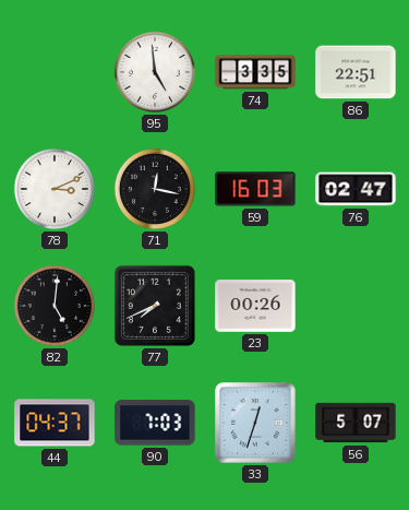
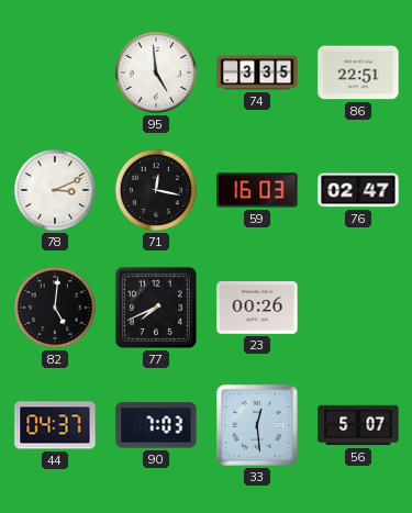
33: 12:33 -> 12:29
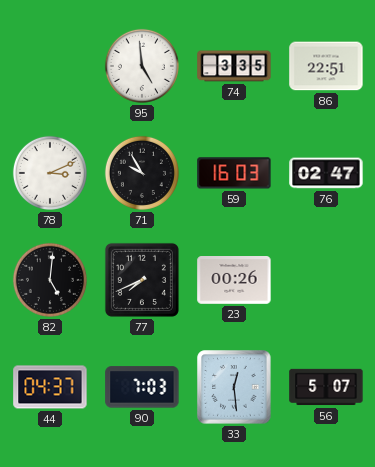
71: 12:17 -> 9:55
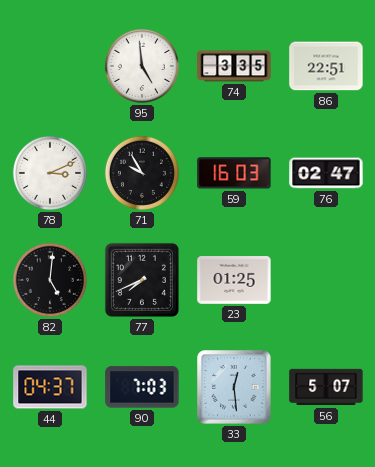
23: 00:26 -> 01:25
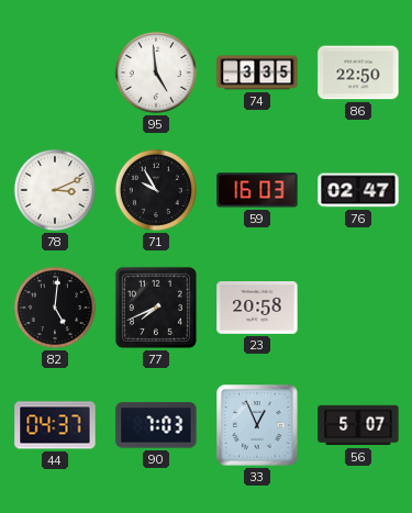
86: 22:51 -> 22:50
23: 01:25 -> 20:58
33: 12:29 -> 12:56
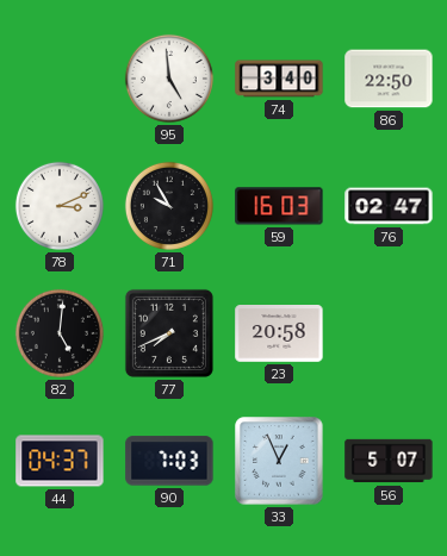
74: 3:35 -> 3:40
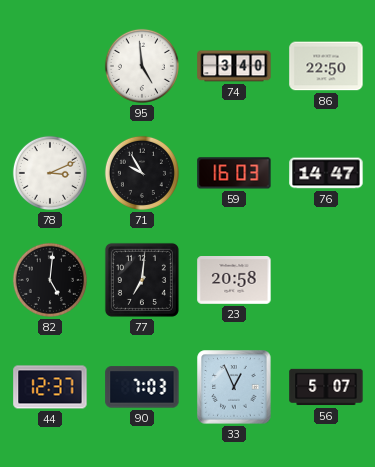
76: 02:47 -> 14:47
77: 7:41 -> 7:01
44: 04:37 -> 12:37
